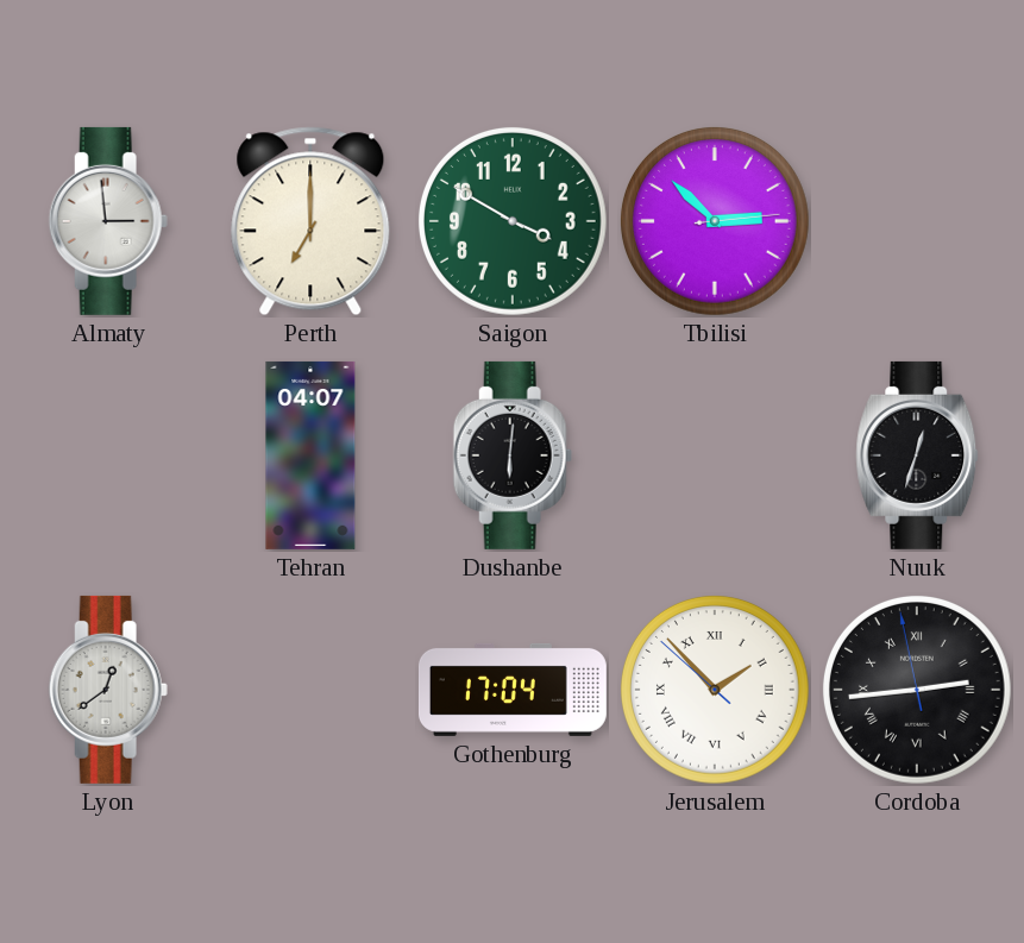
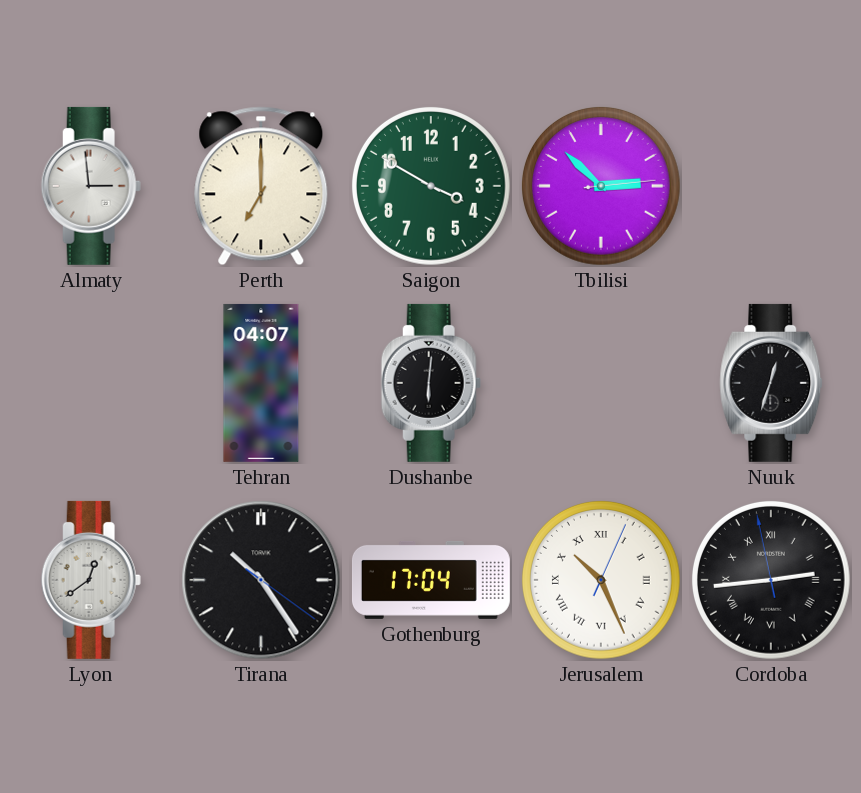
Tirana: none -> 10:24
Jerusalem: 1:52 -> 10:26
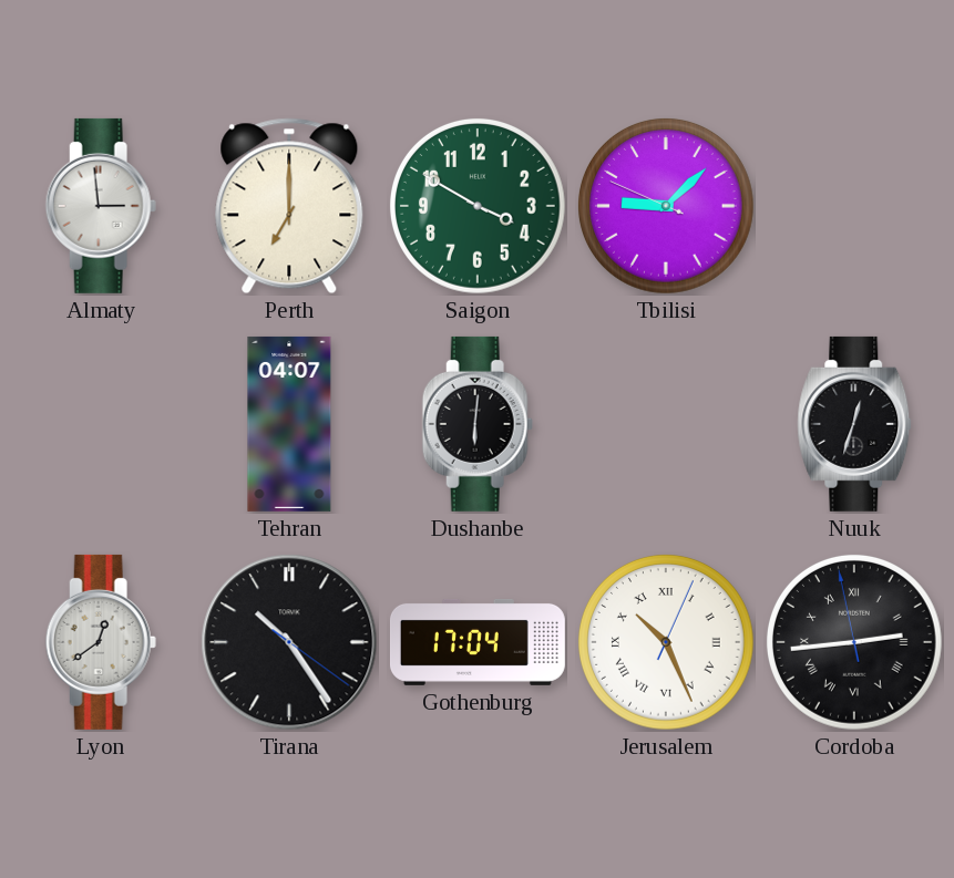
Tbilisi: 2:52 -> 9:07
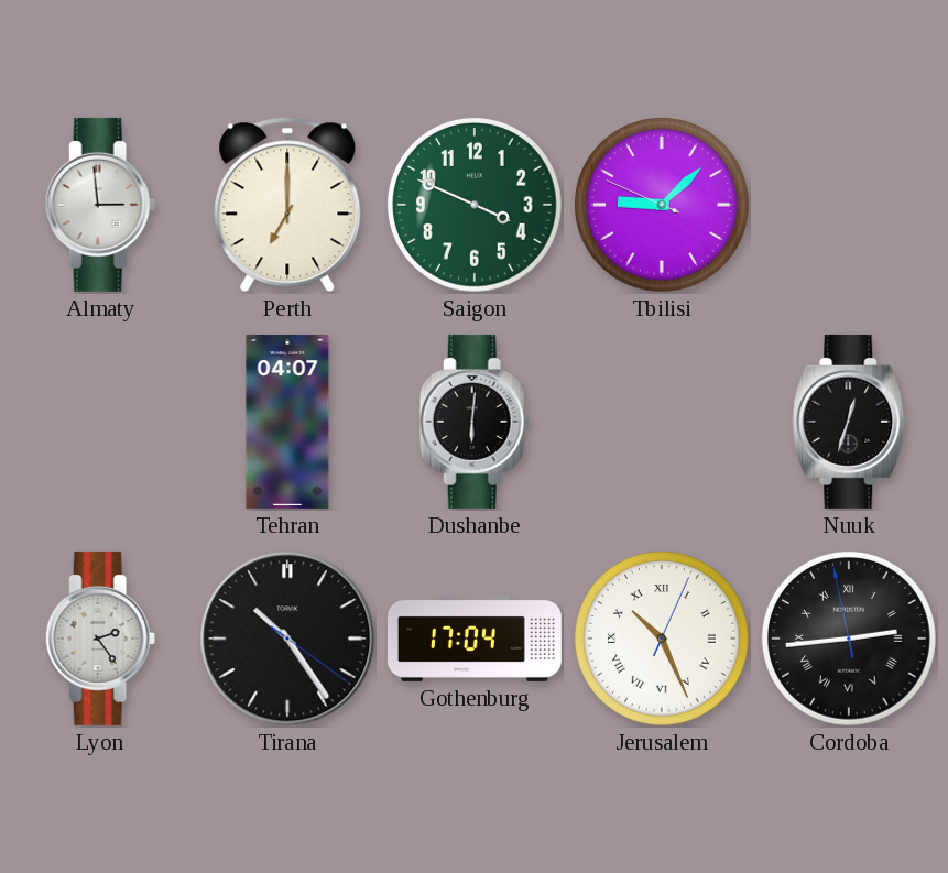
Saigon: 3:50 -> 3:49
Lyon: 12:39 -> 2:24
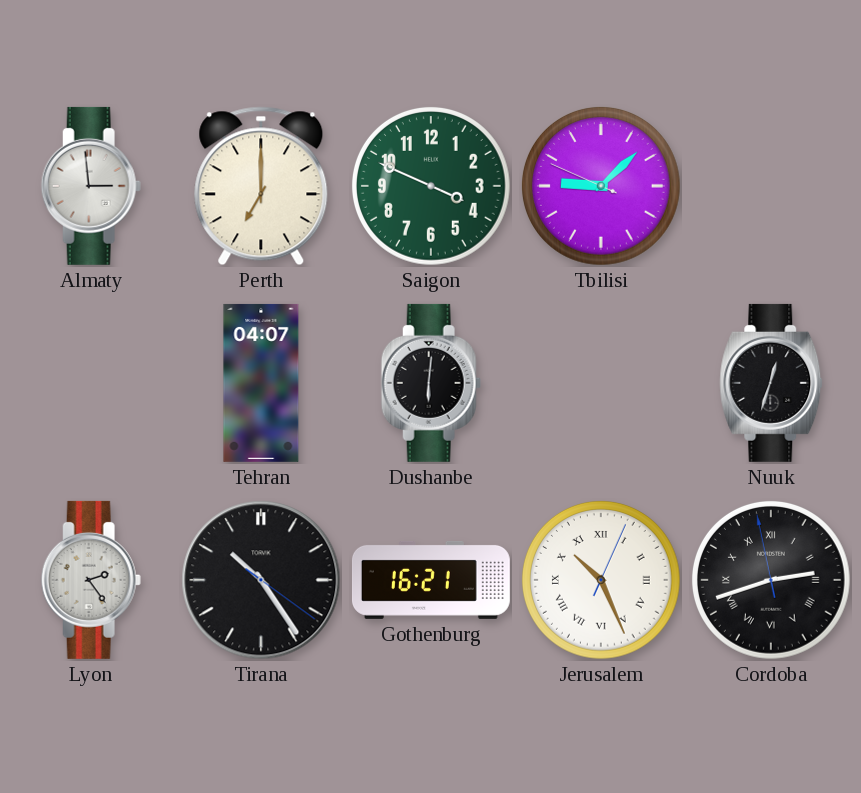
Gothenburg: 17:04 -> 16:21
Cordoba: 2:43 -> 2:41
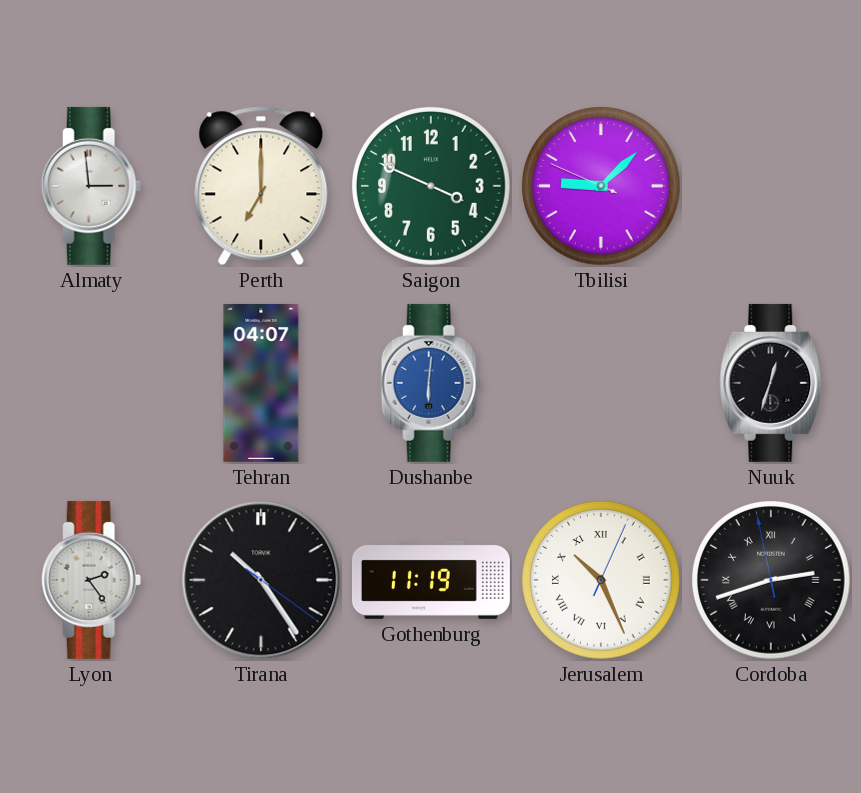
Dushanbe dial: black -> blue
Gothenburg: 16:21 -> 11:19
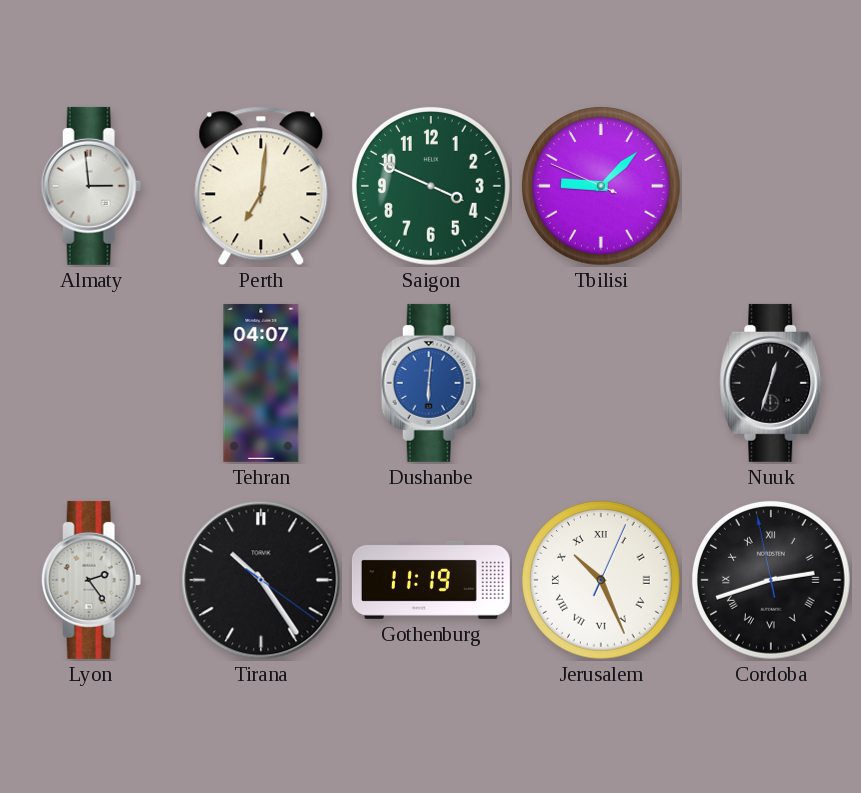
Perth: 7:00 -> 7:01
